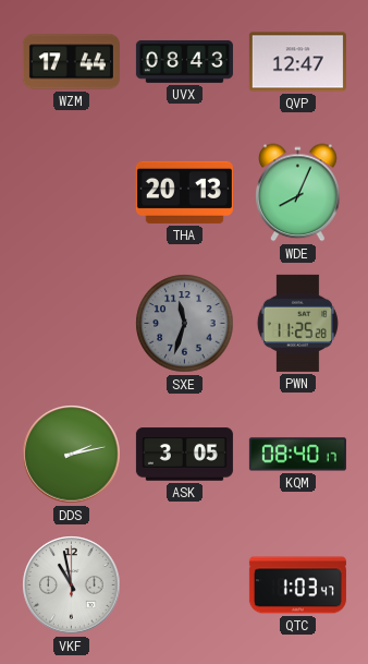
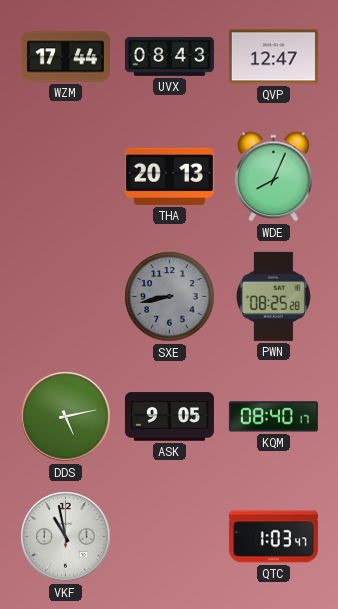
SXE: 11:33 -> 8:43
PWN: 11:25 -> 08:25
DDS: 2:13 -> 5:13
ASK: 3:05 -> 9:05
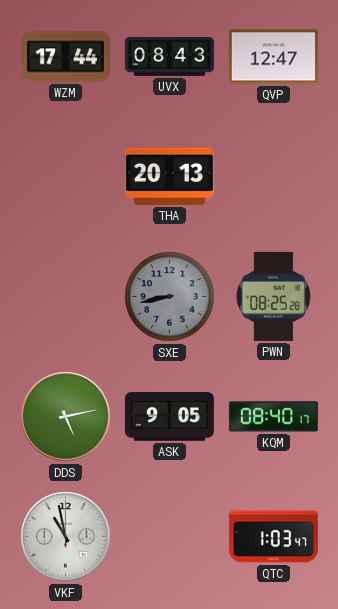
WDE: 8:04 -> none
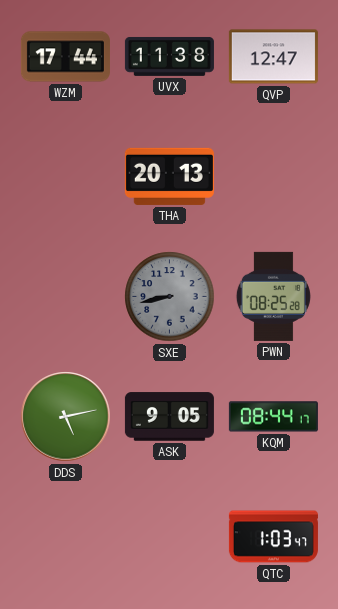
UVX: 08:43 -> 11:38
KQM: 08:40 -> 08:44
VKF: 10:58 -> none
